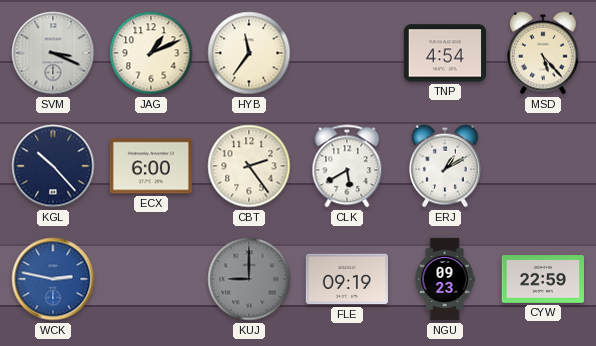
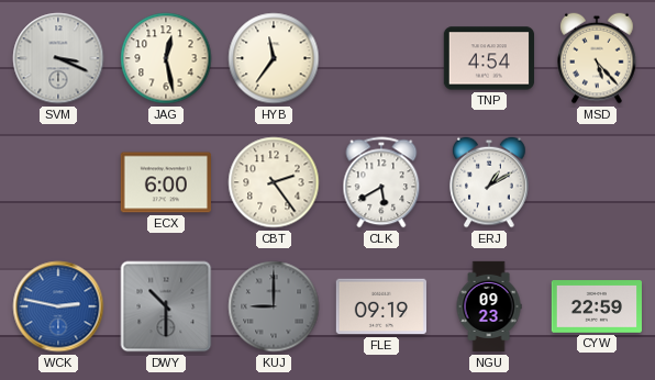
JAG: 1:11 -> 12:28
KGL: 10:23 -> none
DWY: none -> 10:30
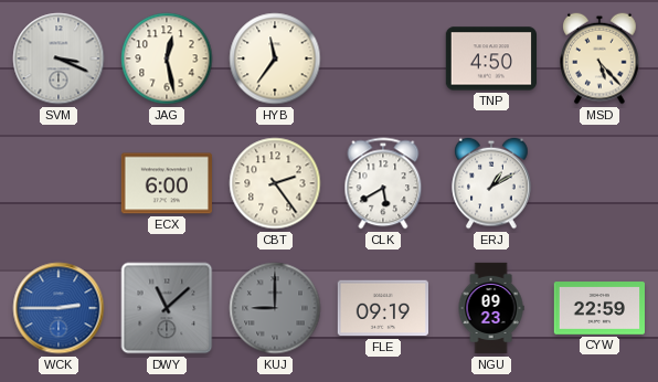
TNP: 4:54 -> 4:50
WCK: 2:47 -> 2:45
DWY: 10:30 -> 11:08
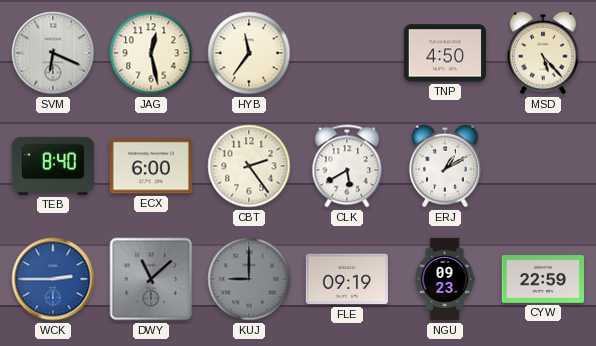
SVM: 3:19 -> 6:19
TEB: none -> 8:40
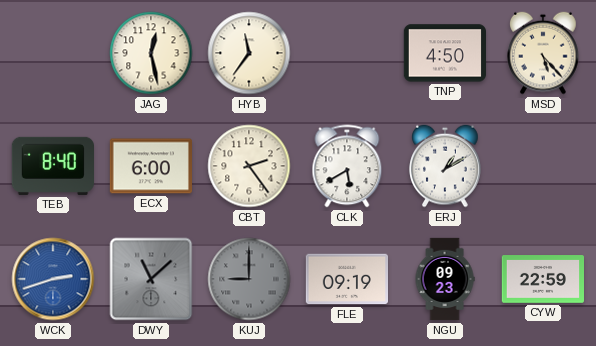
SVM: 6:19 -> none
WCK: 2:45 -> 2:42
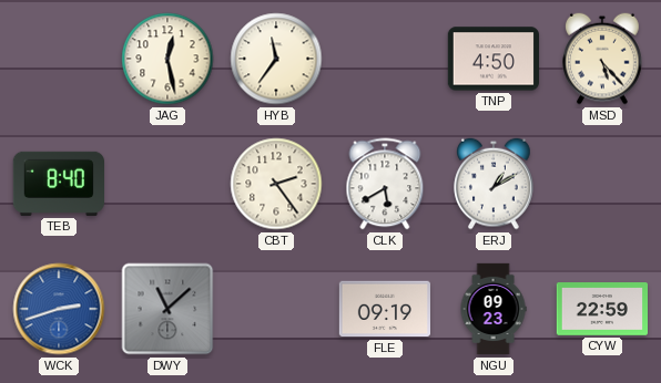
ECX: 6:00 -> none
KUJ: 9:00 -> none
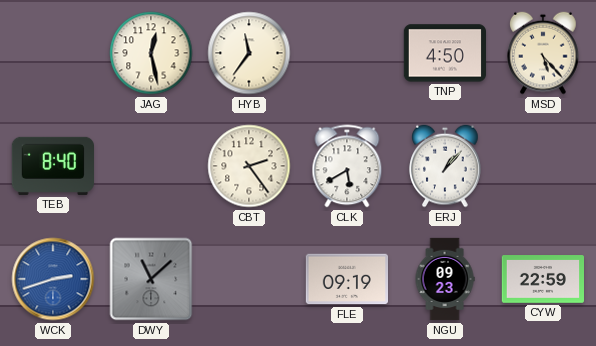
ERJ: 1:10 -> 1:07
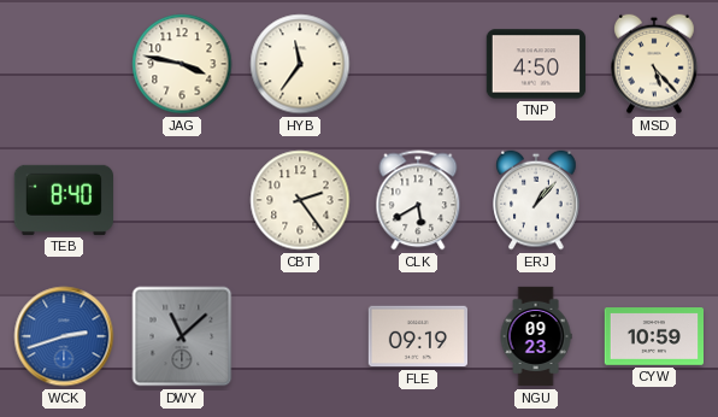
JAG: 12:28 -> 3:47
CYW: 22:59 -> 10:59
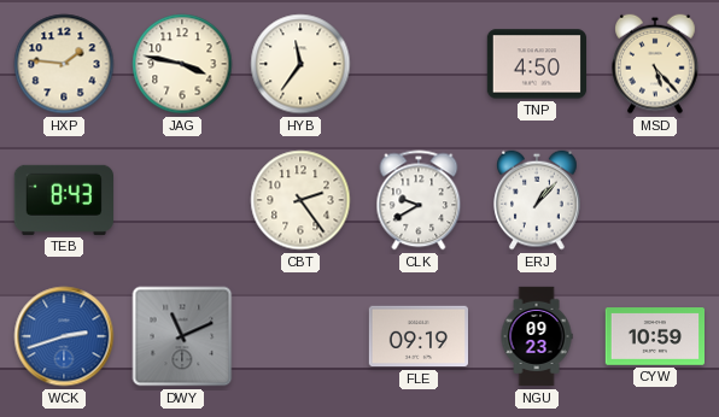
HXP: none -> 1:46
TEB: 8:40 -> 8:43
CLK: 5:40 -> 9:40
DWY: 11:08 -> 11:11
